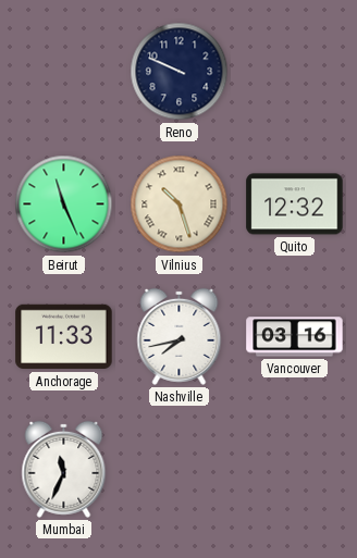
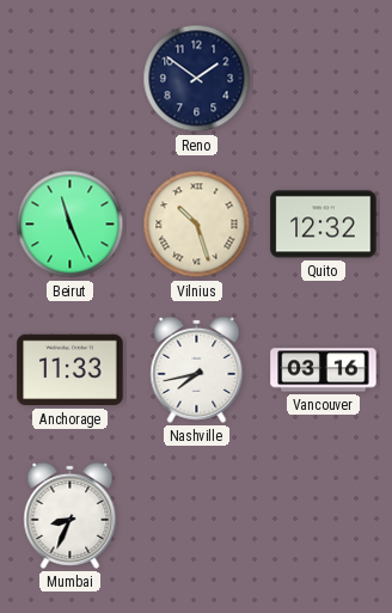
Reno: 9:49 -> 1:51
Mumbai: 11:34 -> 8:34
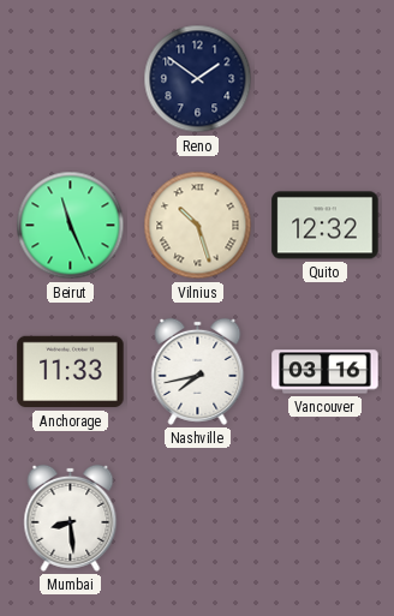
Mumbai: 8:34 -> 8:29
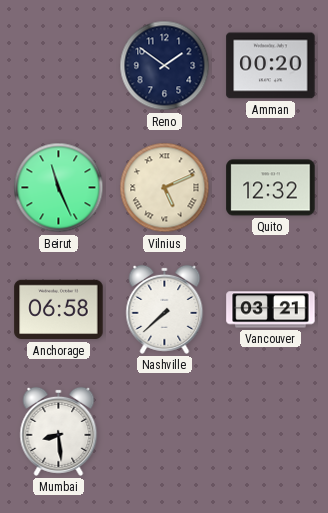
Amman: none -> 00:20
Vilnius: 10:27 -> 5:11
Anchorage: 11:33 -> 06:58
Nashville: 7:43 -> 7:38
Vancouver: 03:16 -> 03:21
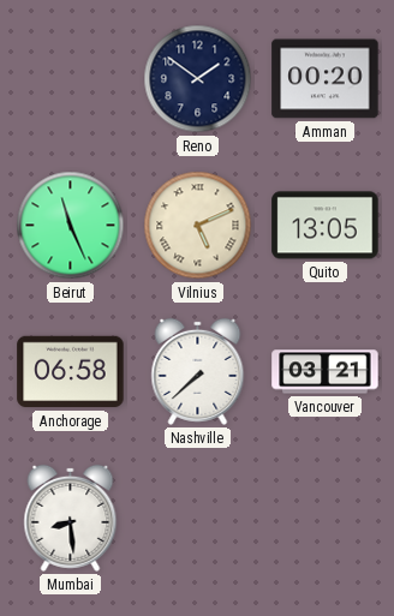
Quito: 12:32 -> 13:05
